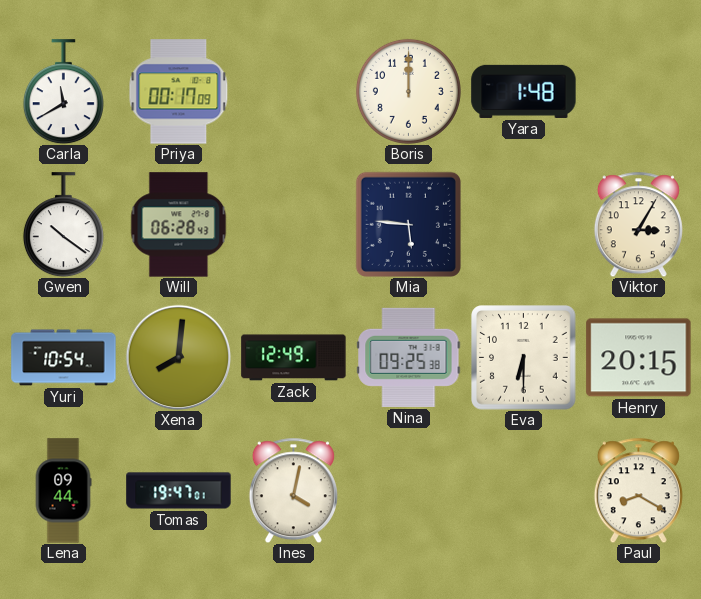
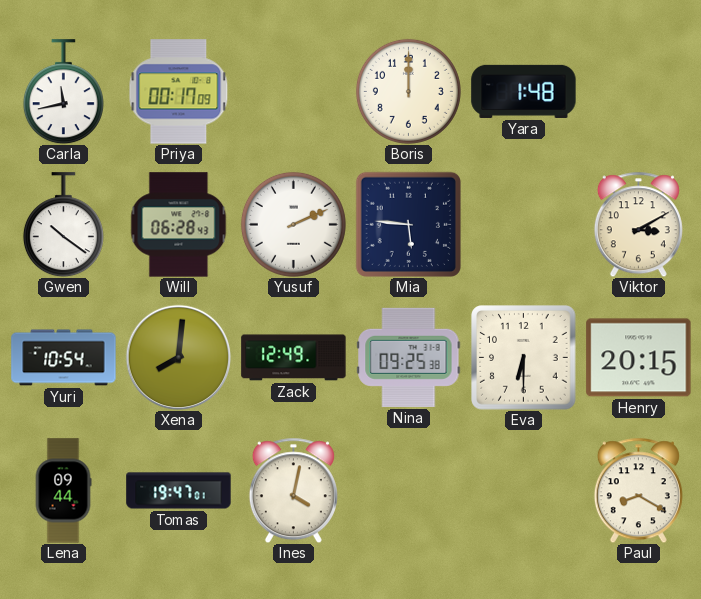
Carla: 11:40 -> 11:43
Yusuf: none -> 2:11
Viktor: 3:05 -> 3:10
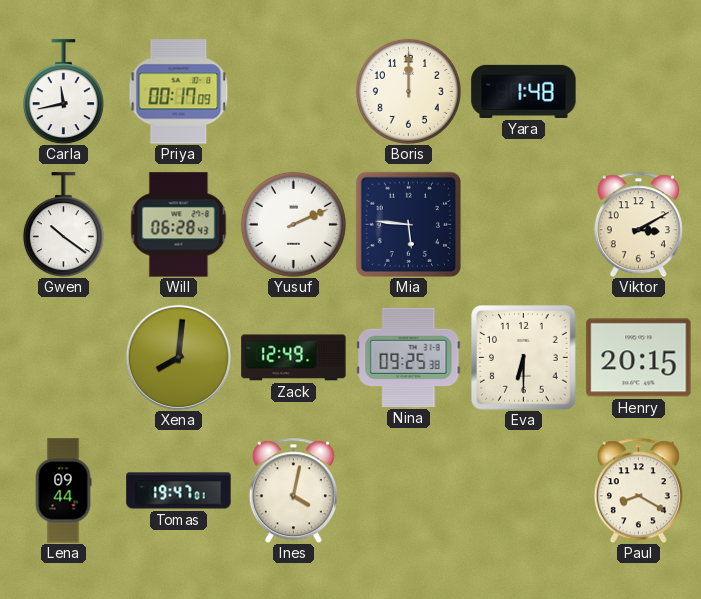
Yuri: 10:54 -> none
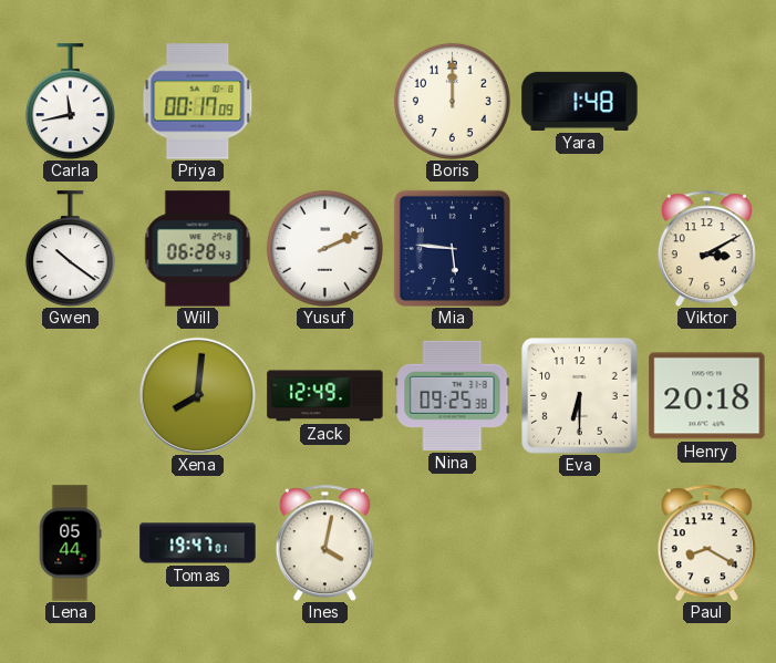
Henry: 20:15 -> 20:18
Lena: 09:44 -> 05:44
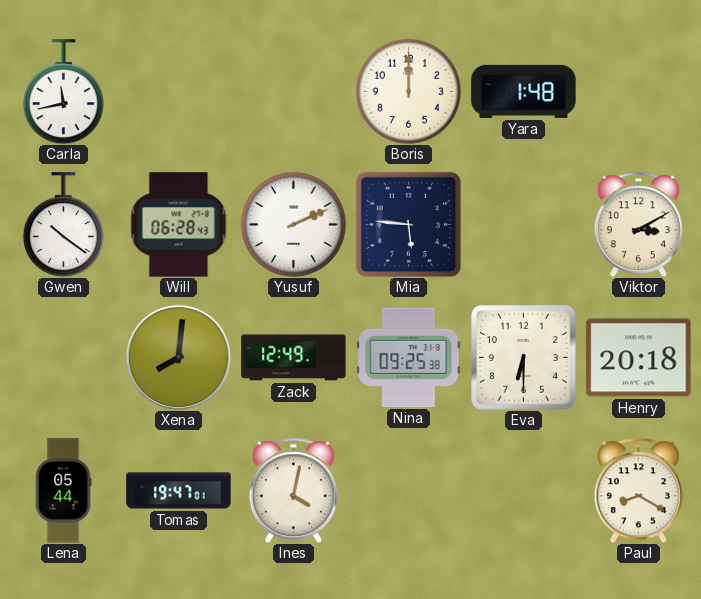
Priya: 00:17 -> none
